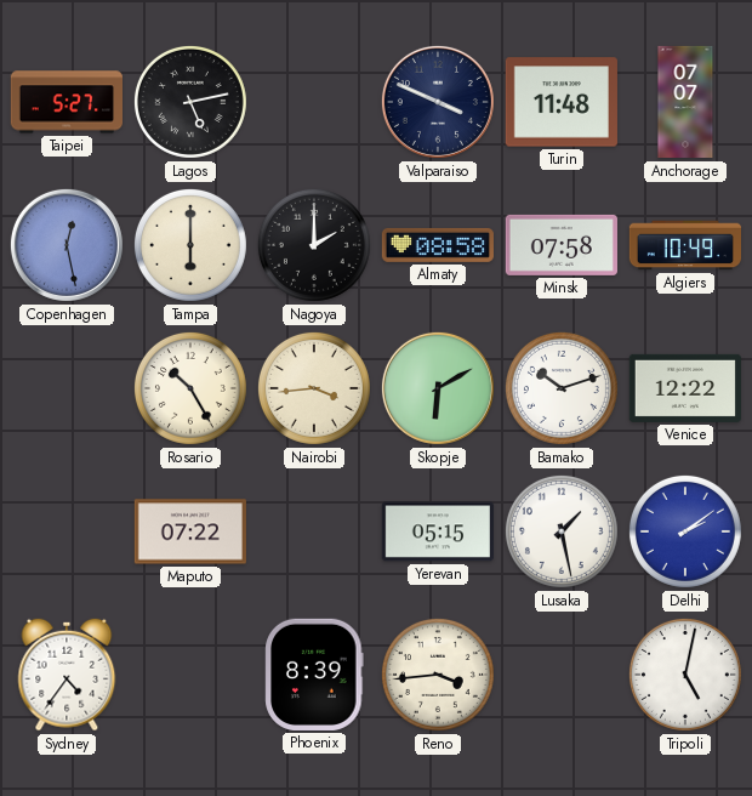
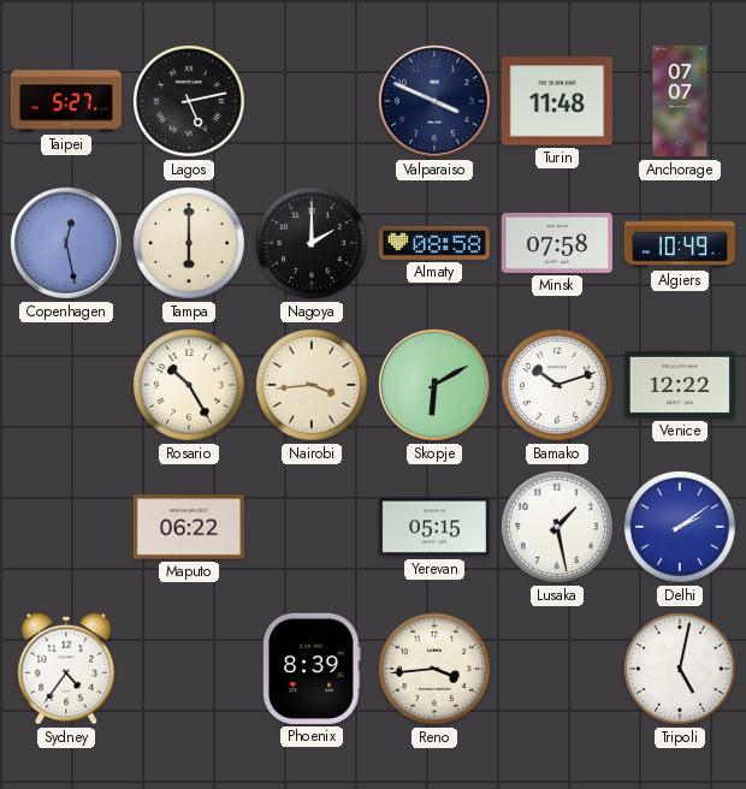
Maputo: 07:22 -> 06:22
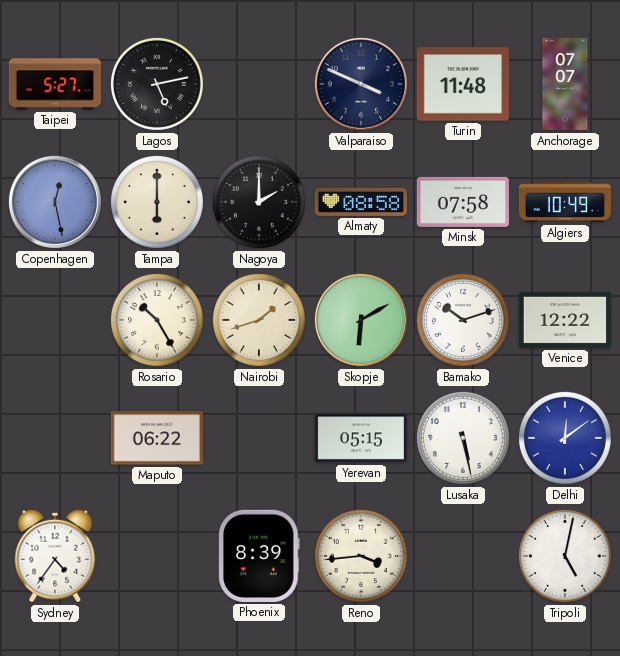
Nairobi: 3:44 -> 1:42
Lusaka: 1:28 -> 5:28
Delhi: 2:09 -> 12:09
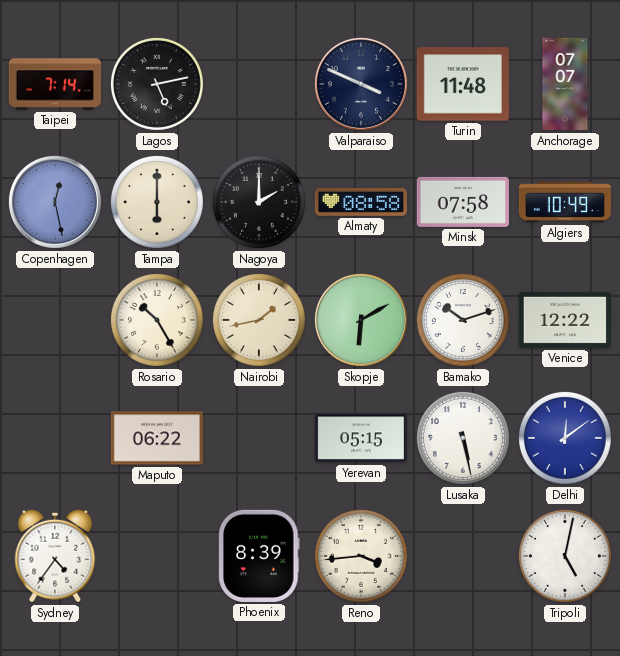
Taipei: 5:27 -> 7:14
Nairobi: 1:42 -> 1:43
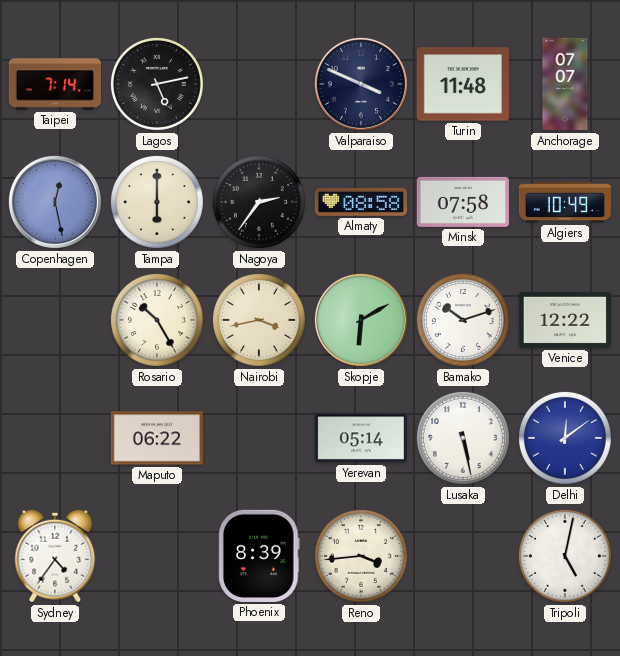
Nagoya: 2:00 -> 2:36
Nairobi: 1:43 -> 3:43
Yerevan: 05:15 -> 05:14
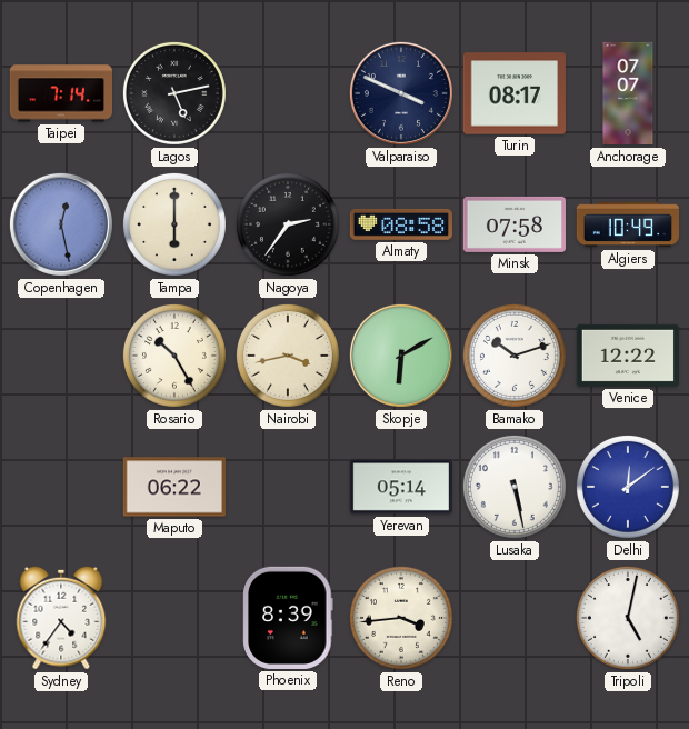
Turin: 11:48 -> 08:17
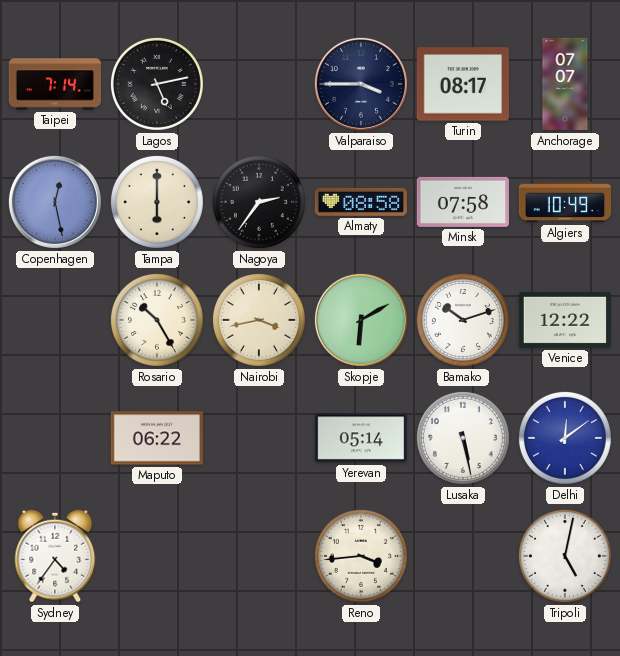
Valparaiso: 3:49 -> 3:45
Phoenix: 8:39 -> none
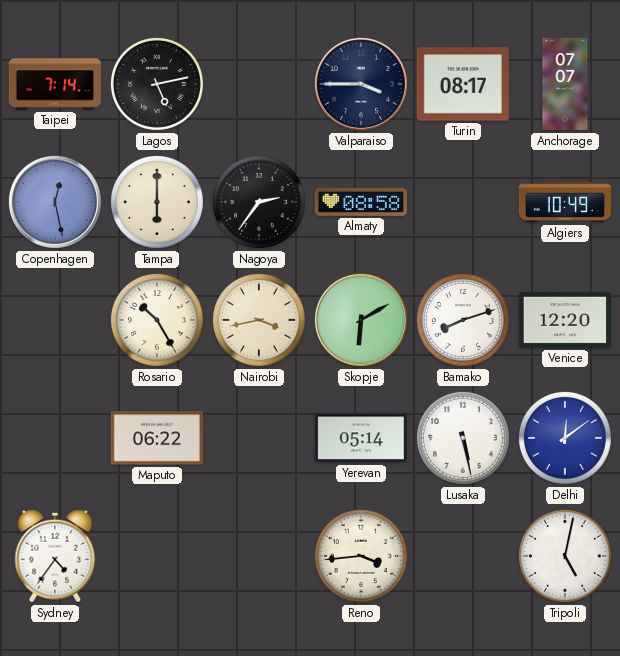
Minsk: 07:58 -> none
Bamako: 10:12 -> 8:12
Venice: 12:22 -> 12:20
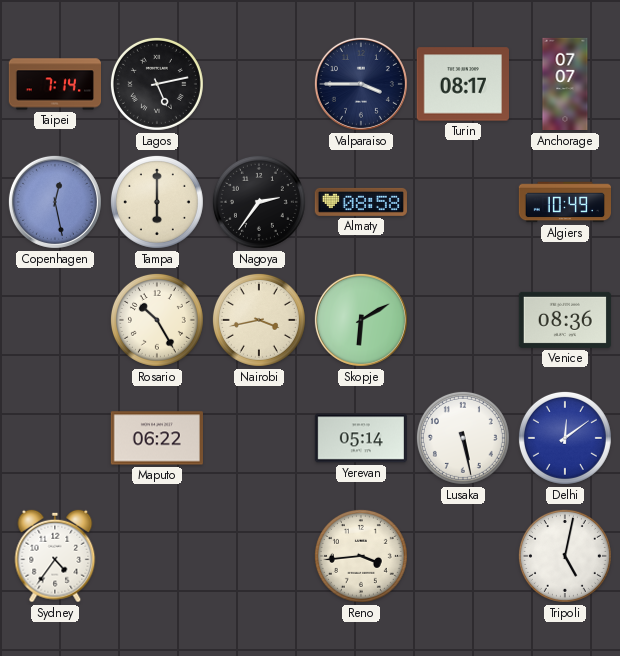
Bamako: 8:12 -> none
Venice: 12:20 -> 08:36
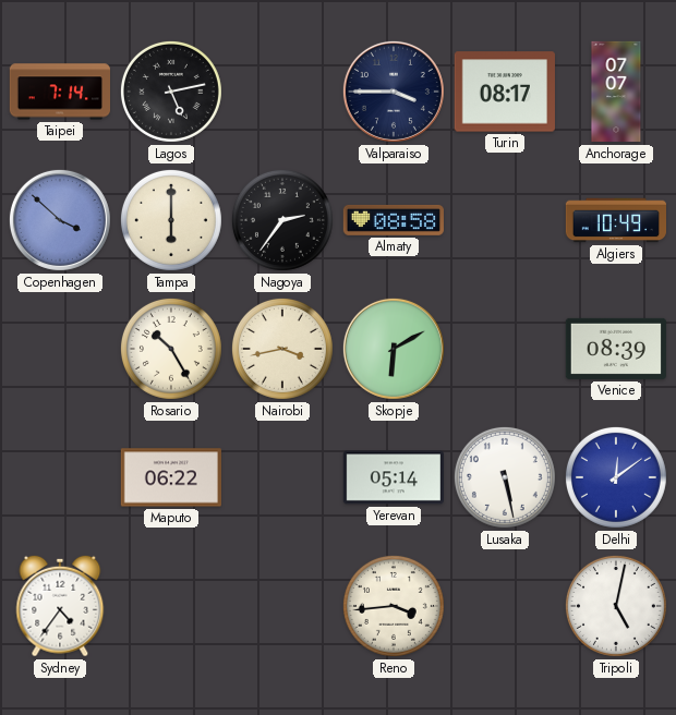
Copenhagen: 12:28 -> 3:52
Venice: 08:36 -> 08:39
